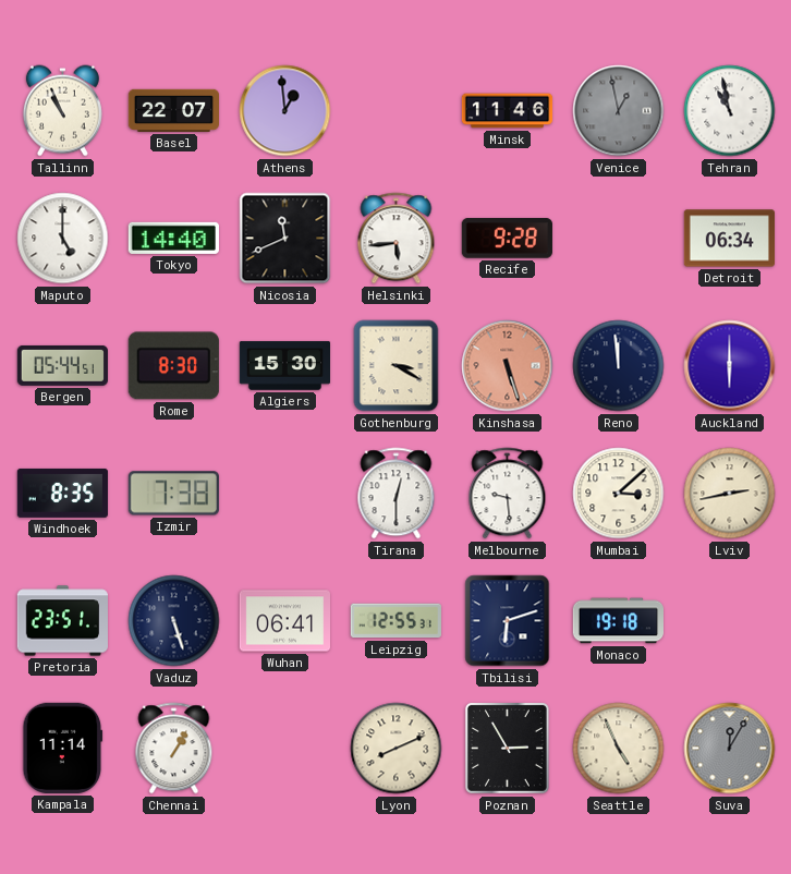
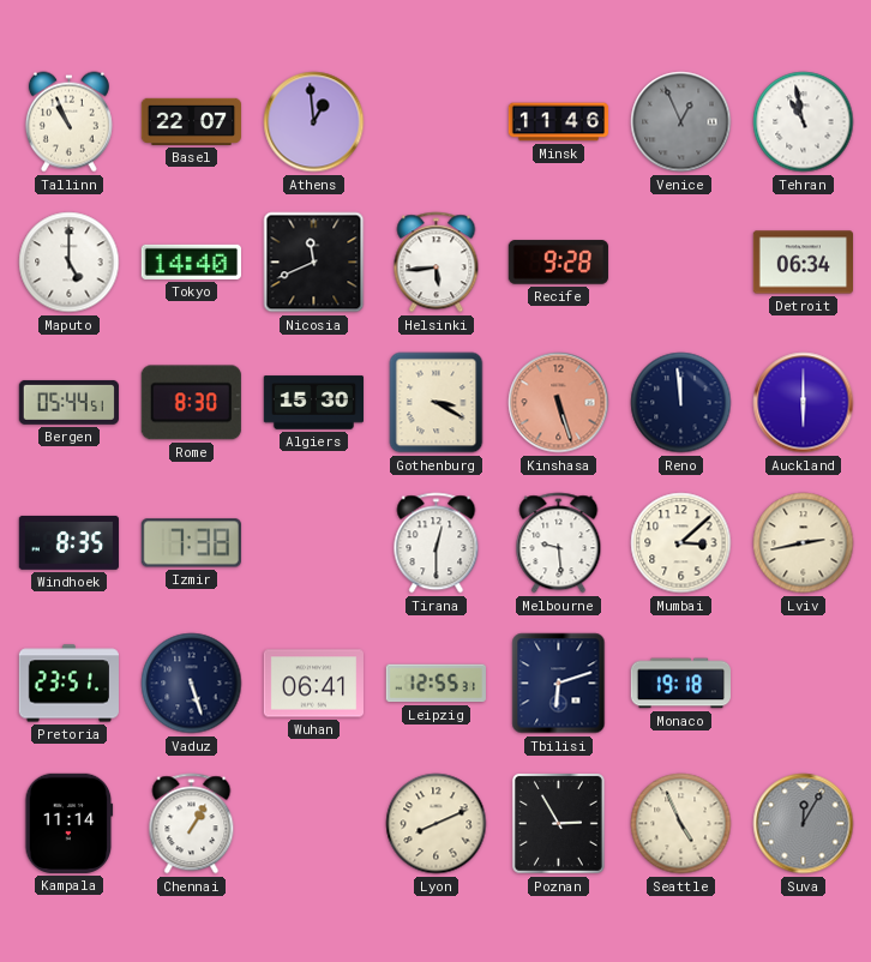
Venice: 12:58 -> 12:56
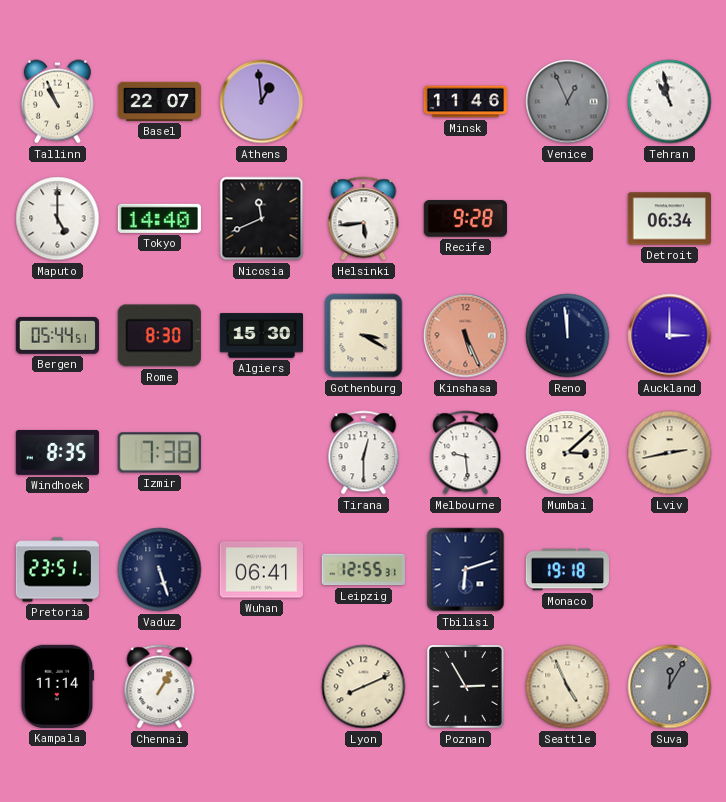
Kinshasa: 5:27 -> 5:26
Auckland: 6:00 -> 3:00
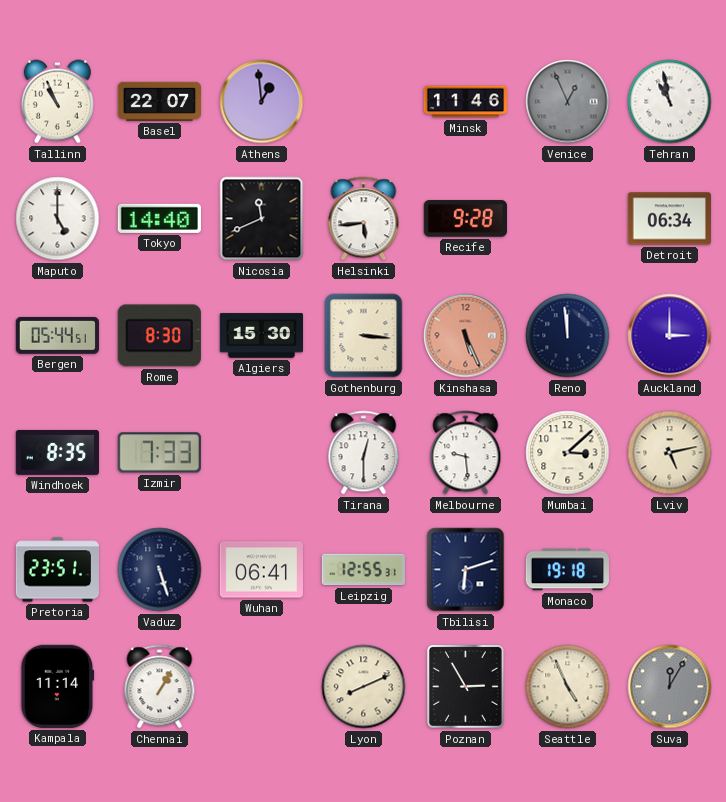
Gothenburg: 3:20 -> 3:16
Izmir: 7:38 -> 7:33
Lviv: 2:43 -> 5:13
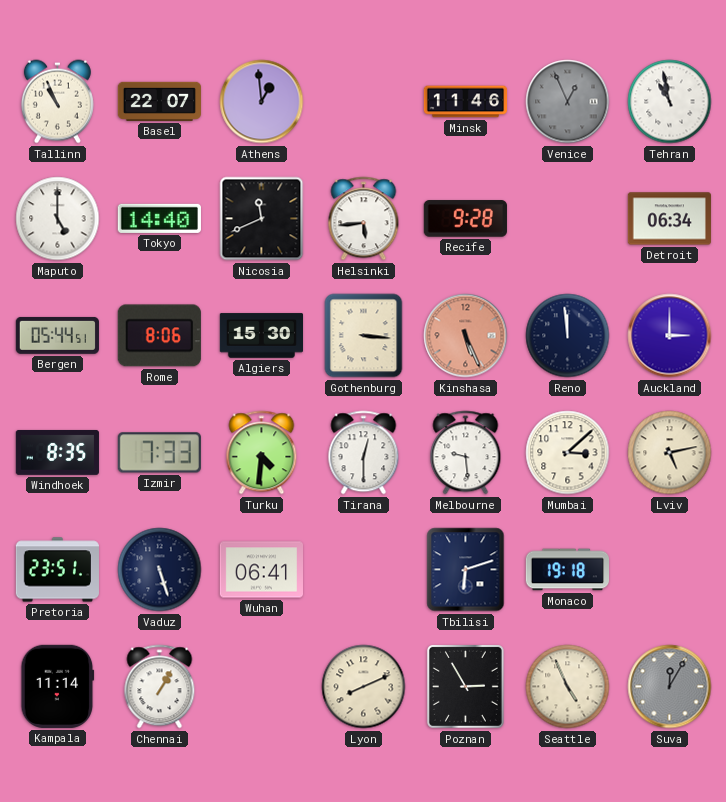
Rome: 8:30 -> 8:06
Turku: none -> 4:31
Leipzig: 12:55 -> none
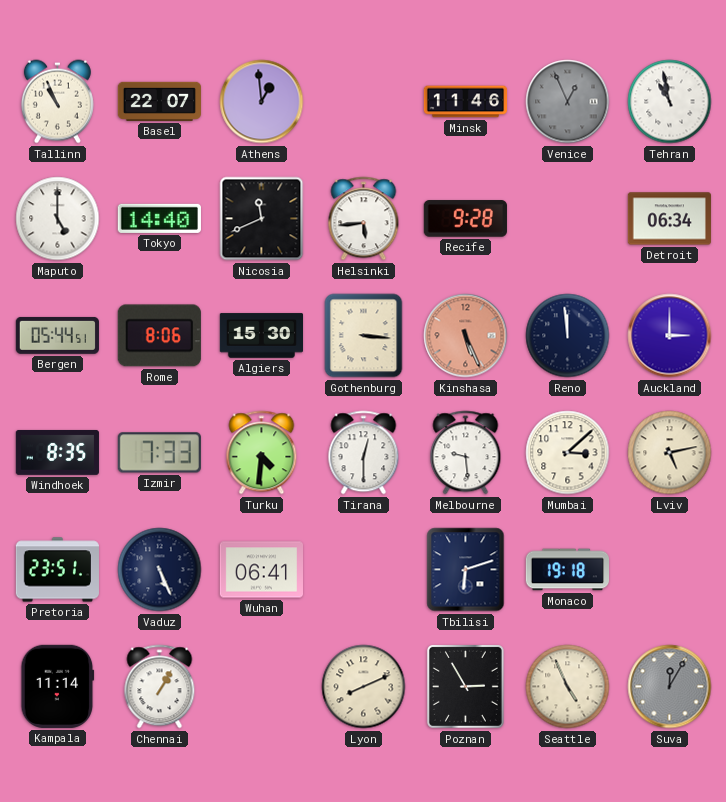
Vaduz: 5:27 -> 5:26
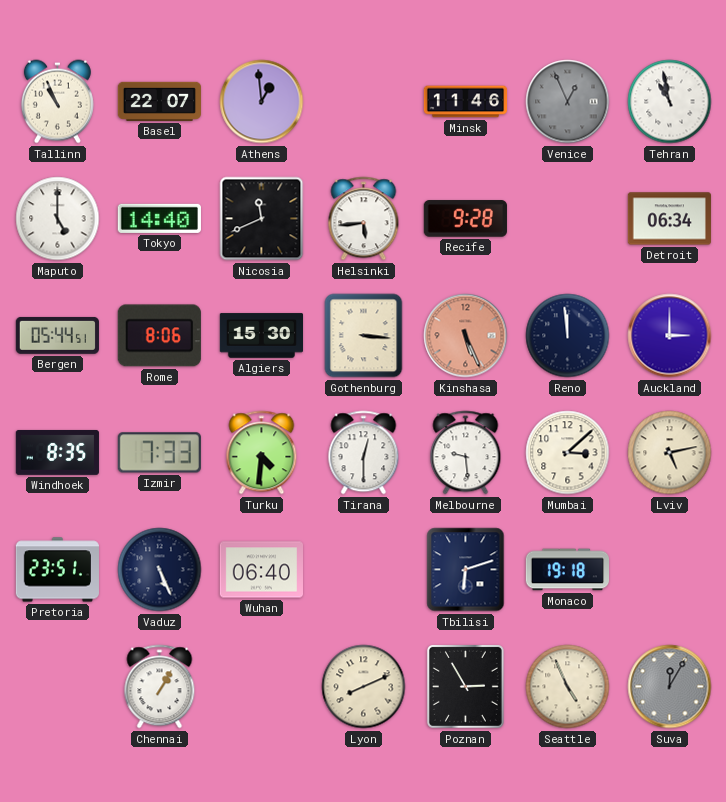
Wuhan: 06:41 -> 06:40
Kampala: 11:14 -> none
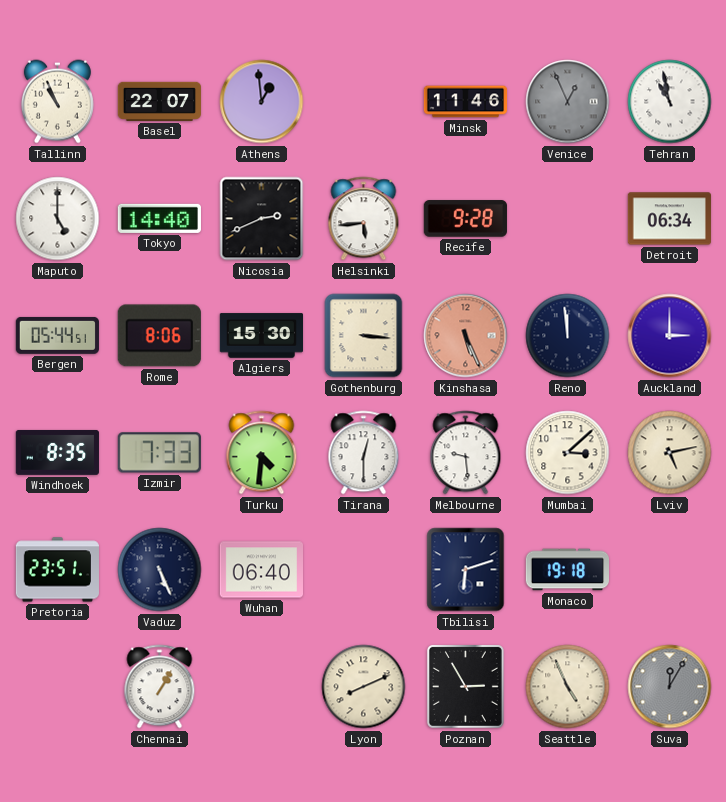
Nicosia: 11:41 -> 2:41
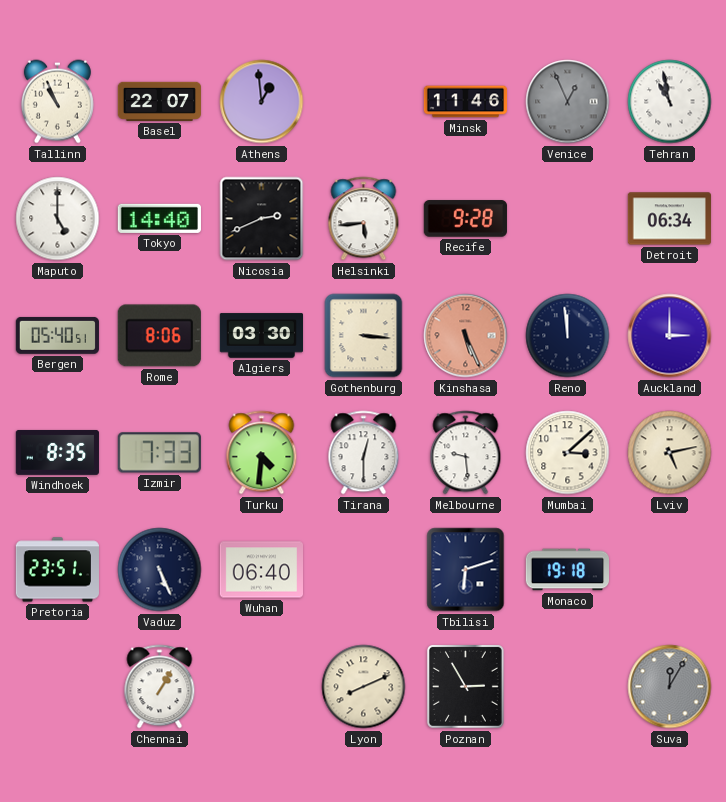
Bergen: 05:44 -> 05:40
Algiers: 15:30 -> 03:30
Seattle: 4:56 -> none
